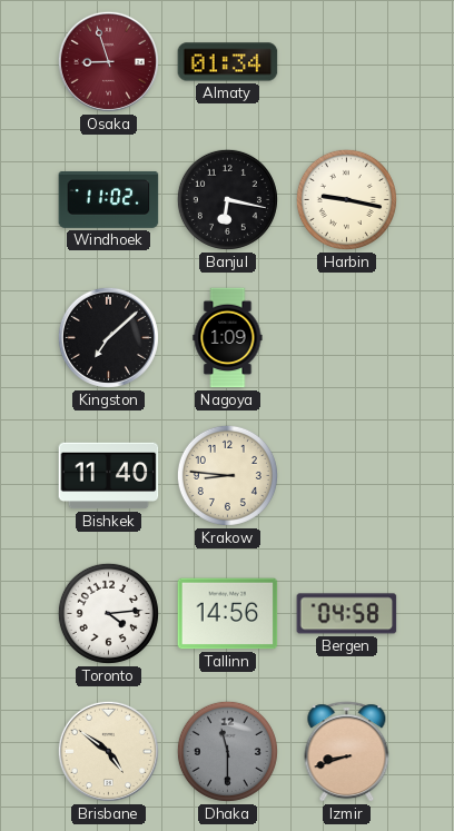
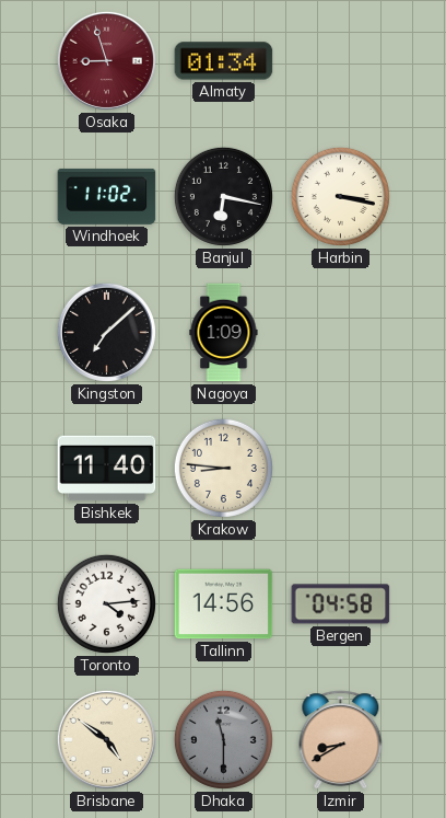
Harbin: 9:17 -> 3:17
Izmir: 8:42 -> 8:40
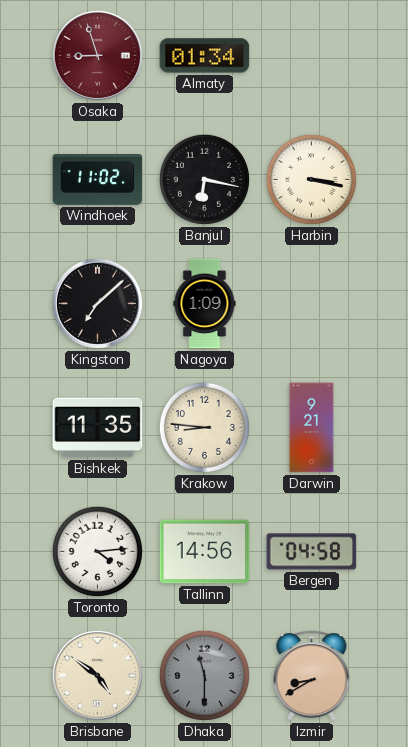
Bishkek: 11:40 -> 11:35
Darwin: none -> 9:21
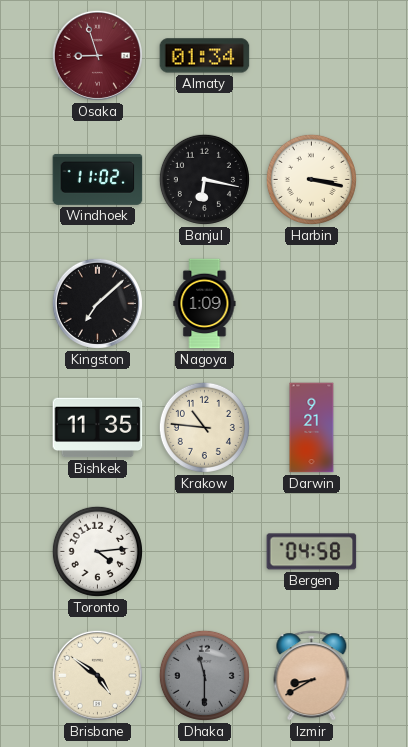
Krakow: 8:46 -> 10:46
Tallinn: 14:56 -> none
